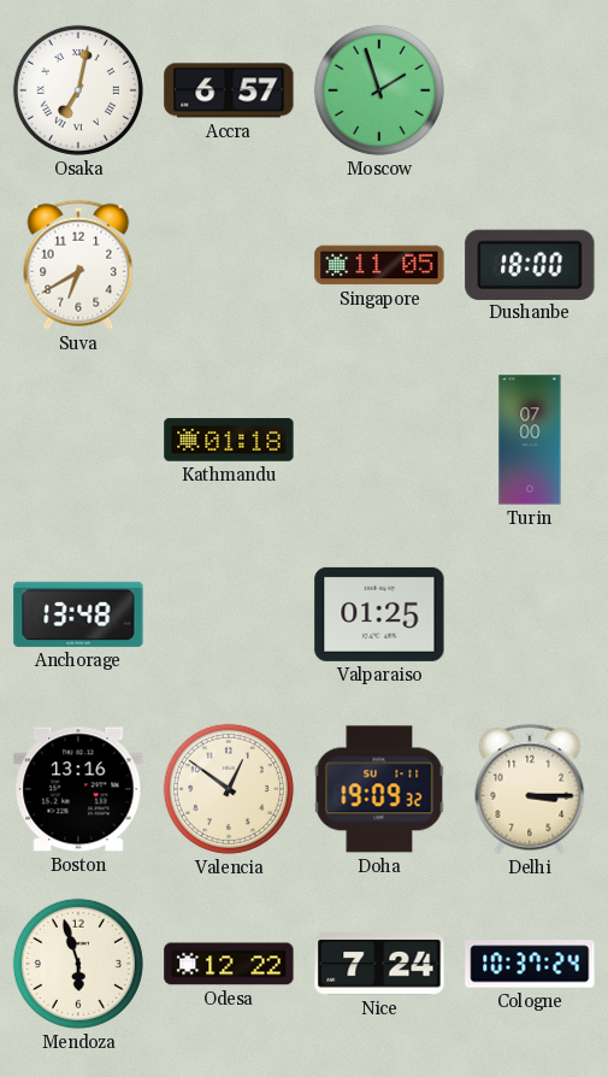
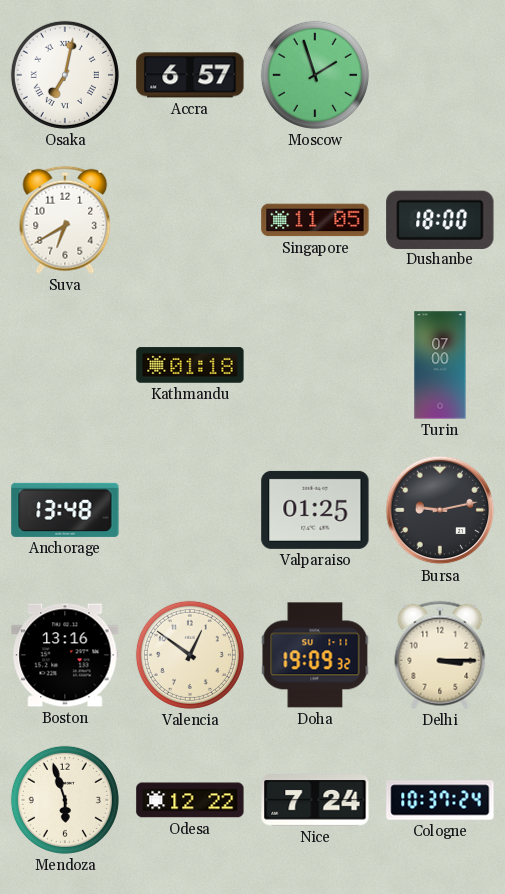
Bursa: none -> 9:13
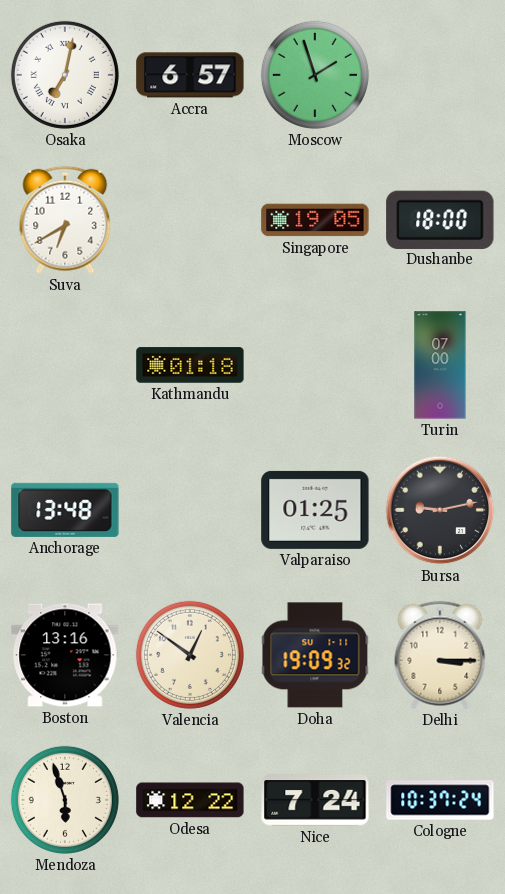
Singapore: 11:05 -> 19:05
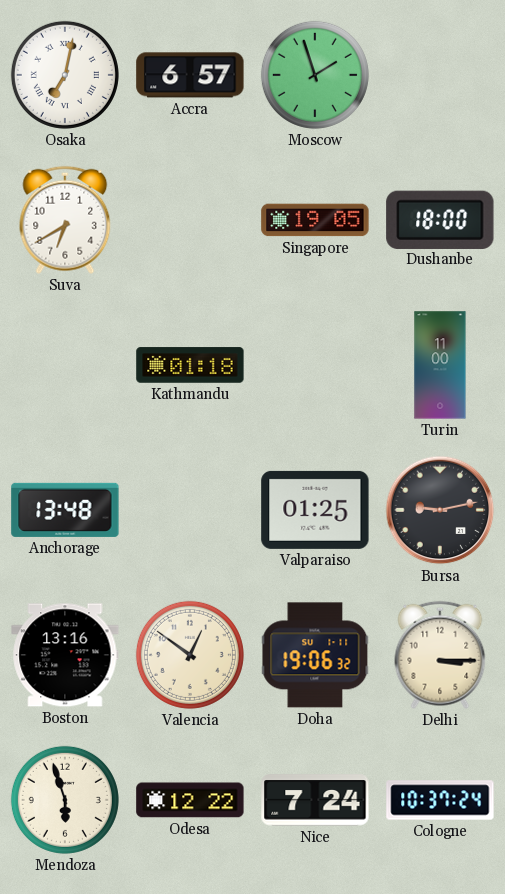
Turin: 07:00 -> 11:00
Doha: 19:09 -> 19:06
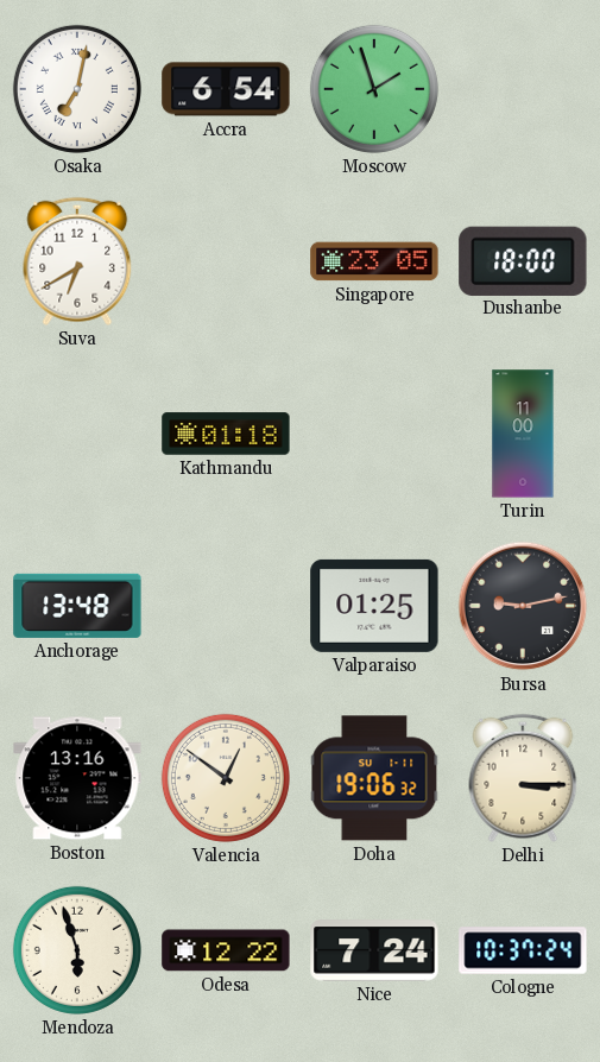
Accra: 6:57 -> 6:54
Singapore: 19:05 -> 23:05
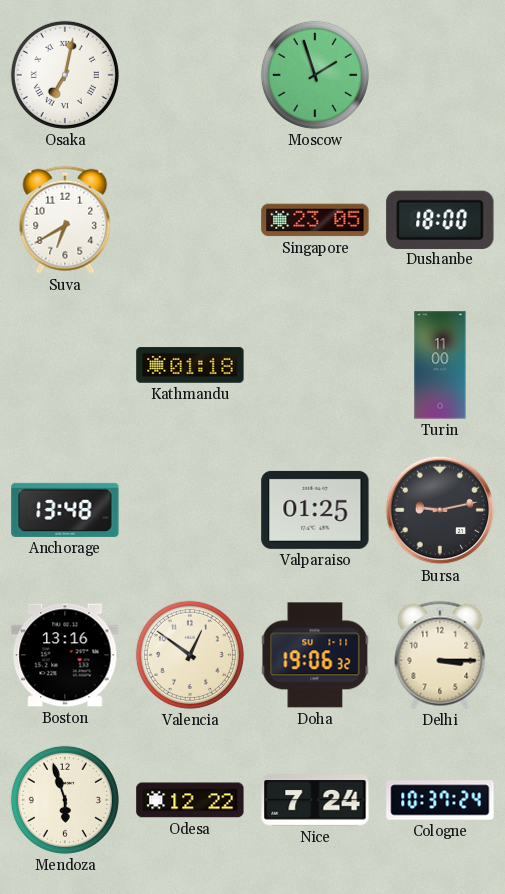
Accra: 6:54 -> none
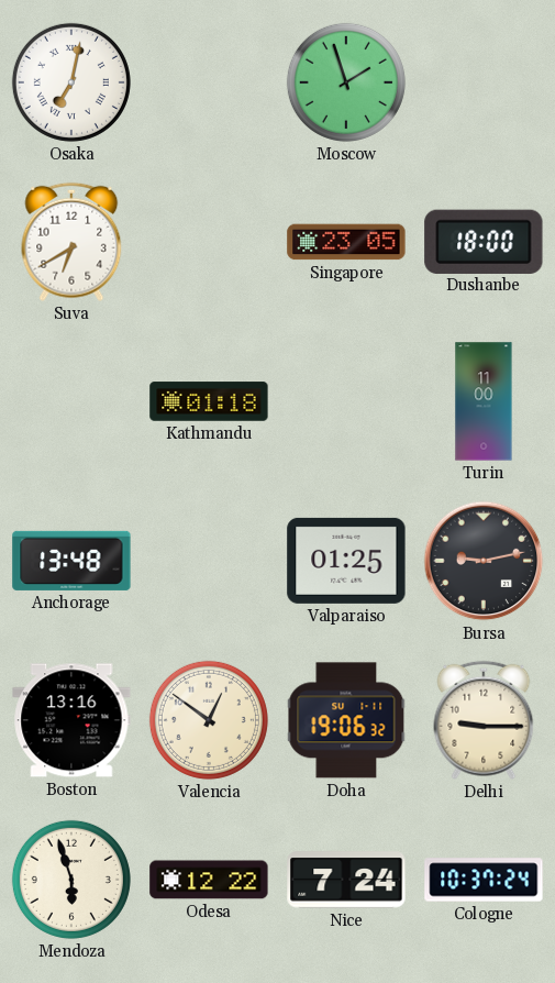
Delhi: 3:15 -> 9:15
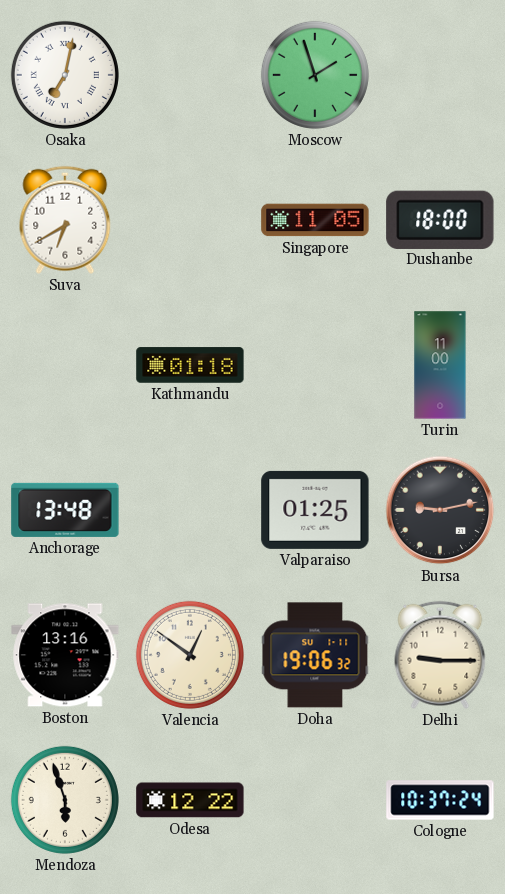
Singapore: 23:05 -> 11:05
Nice: 7:24 -> none
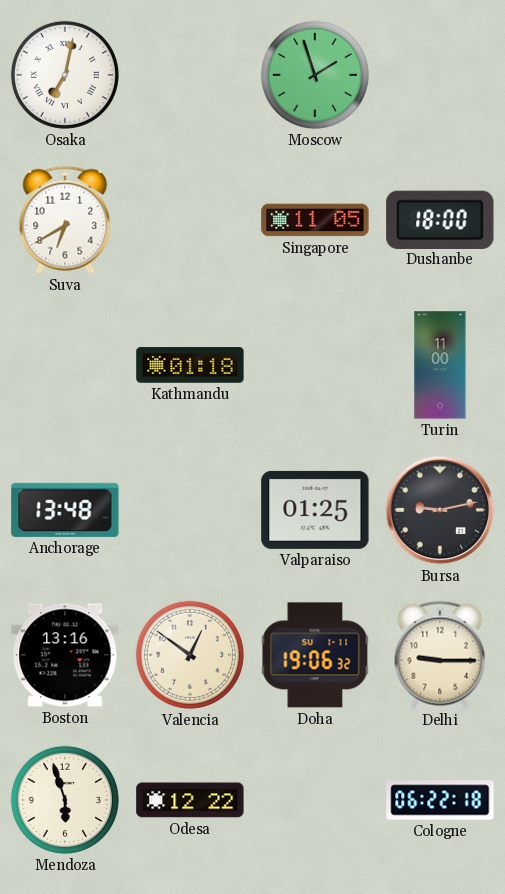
Cologne: 10:37 -> 06:22
